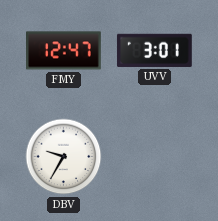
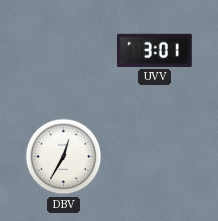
FMY: 12:47 -> none
DBV: 9:35 -> 12:35
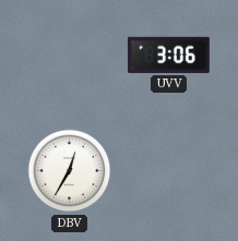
UVV: 3:01 -> 3:06
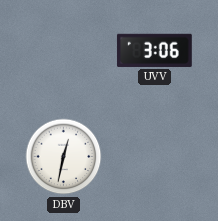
DBV: 12:35 -> 12:32
